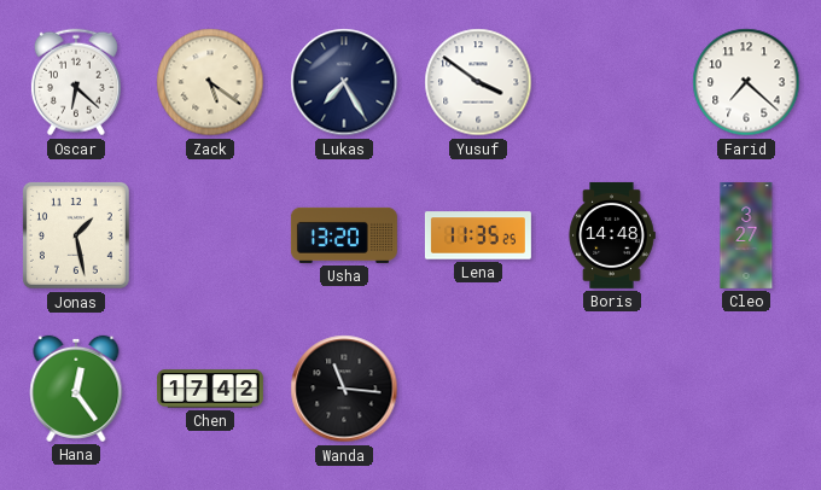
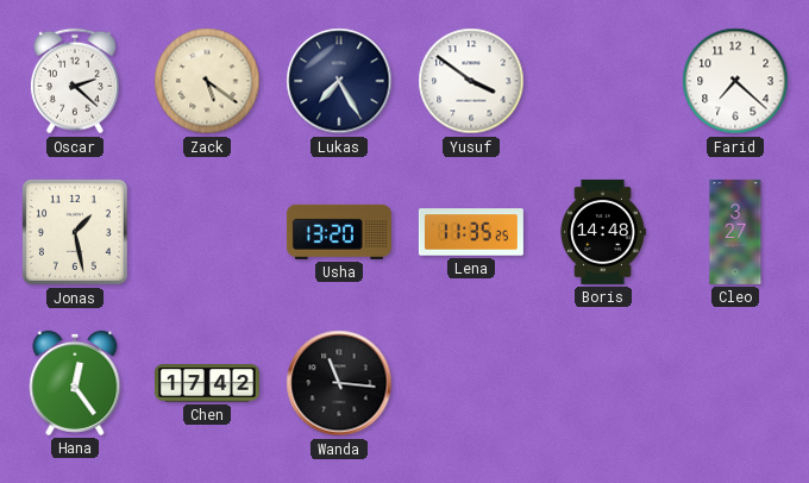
Oscar: 6:22 -> 2:22
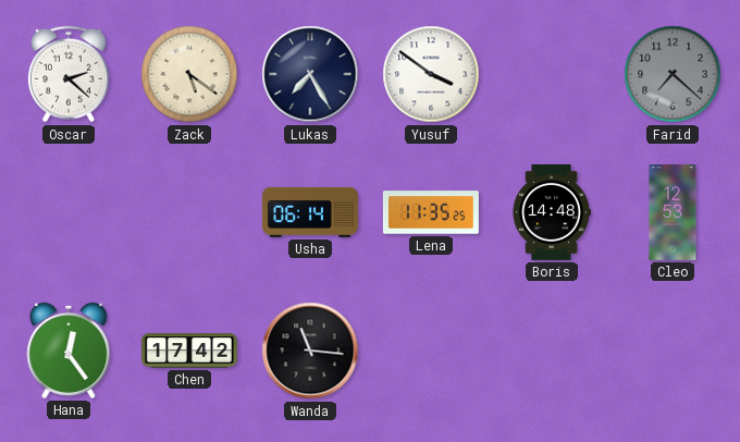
Farid dial: white -> grey
Jonas: 1:28 -> none
Usha: 13:20 -> 06:14
Cleo: 3:27 -> 12:53
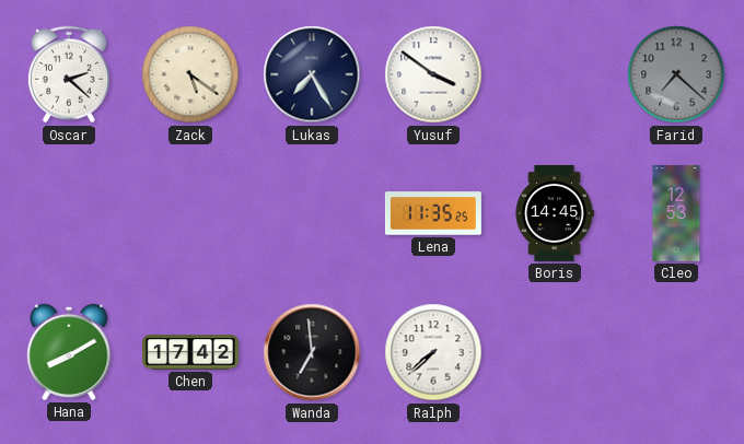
Usha: 06:14 -> none
Boris: 14:48 -> 14:45
Hana: 12:24 -> 8:10
Wanda: 11:16 -> 6:59
Ralph: none -> 7:38
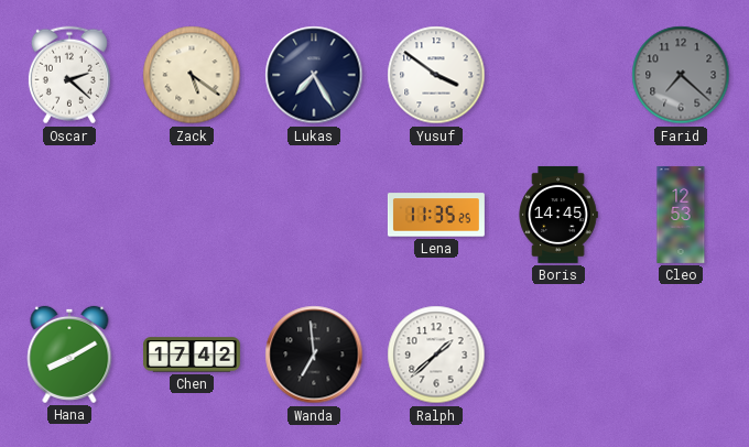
Ralph: 7:38 -> 1:38
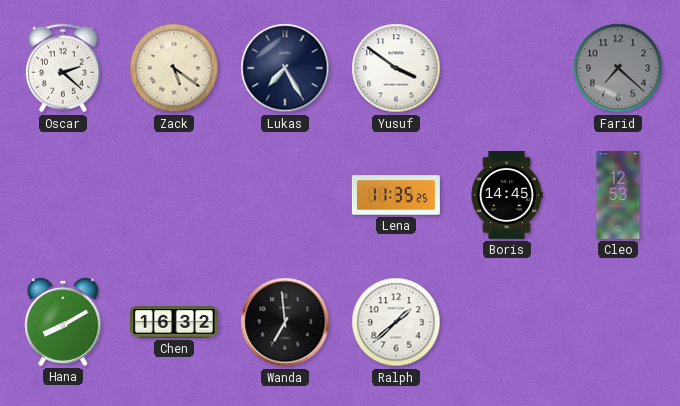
Chen: 17:42 -> 16:32
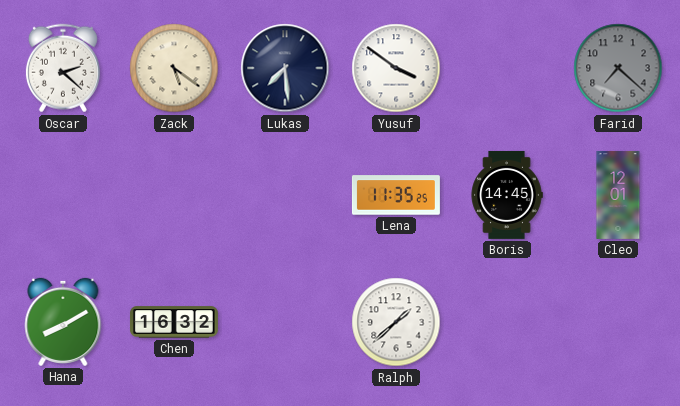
Lukas: 7:25 -> 7:29
Cleo: 12:53 -> 12:01
Wanda: 6:59 -> none
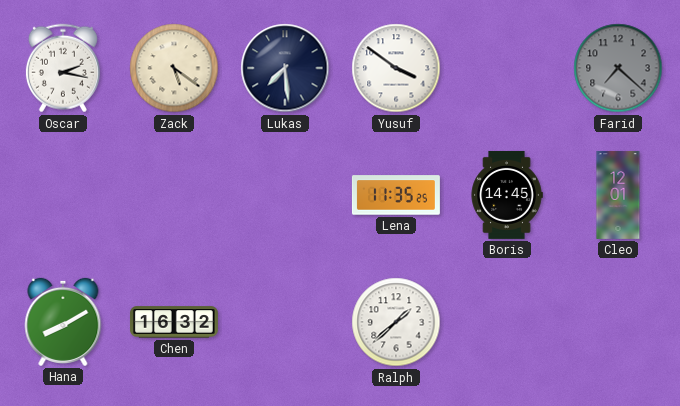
Oscar: 2:22 -> 2:17
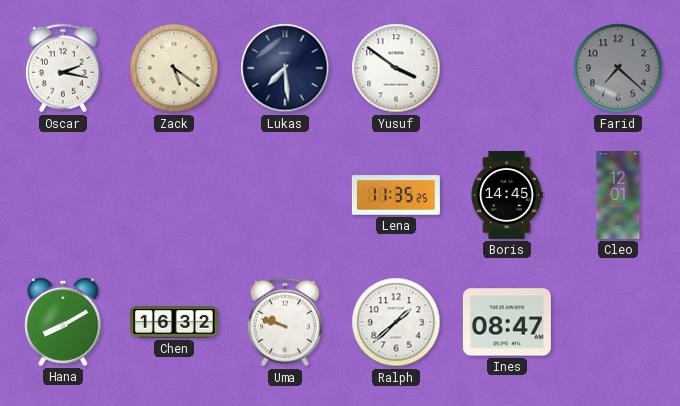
Uma: none -> 9:48
Ines: none -> 08:47
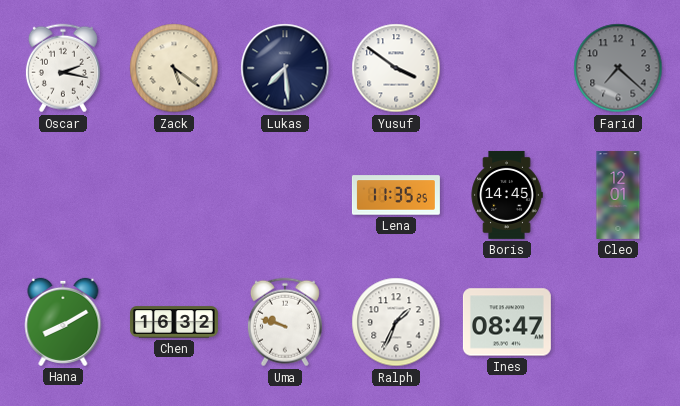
Ralph: 1:38 -> 1:34
